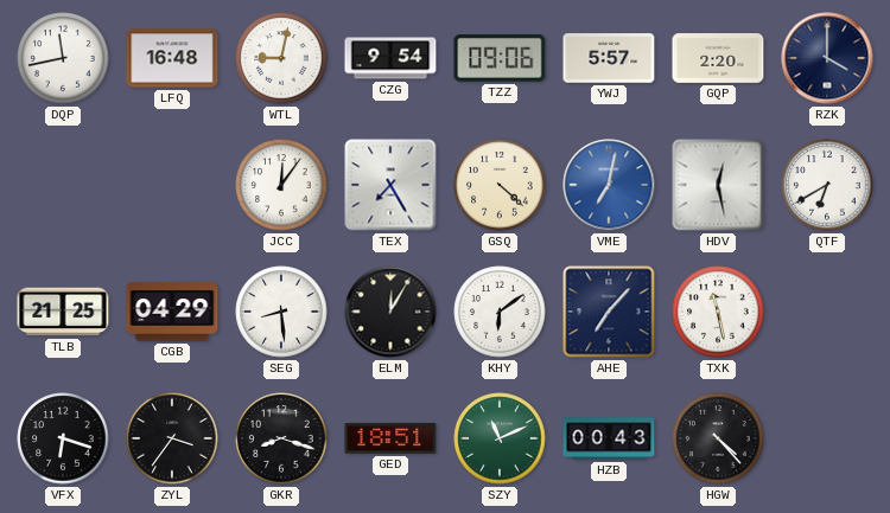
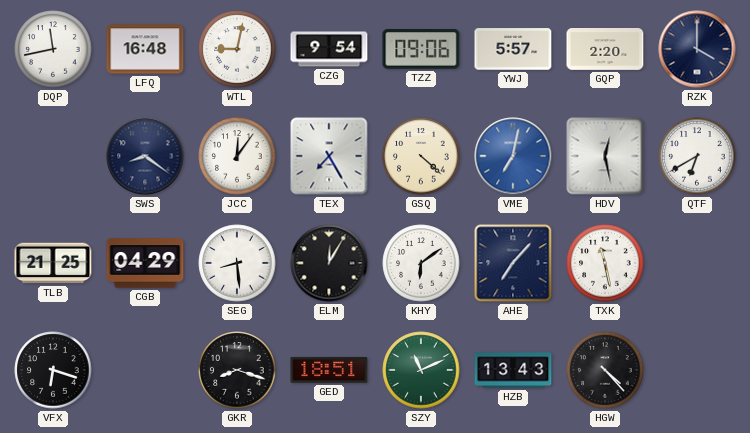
SWS: none -> 8:21
ZYL: 3:36 -> none
HZB: 00:43 -> 13:43
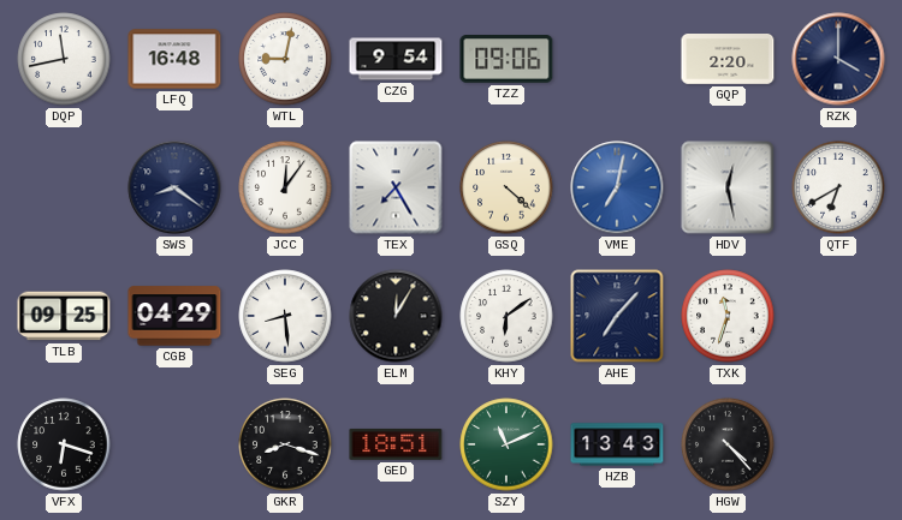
YWJ: 5:57 -> none
TLB: 21:25 -> 09:25
TXK: 11:28 -> 11:33
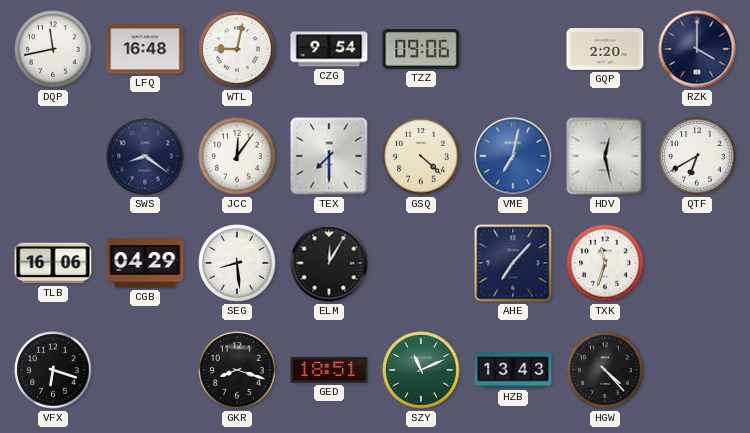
TEX: 7:25 -> 7:30
TLB: 09:25 -> 16:06
KHY: 6:09 -> none
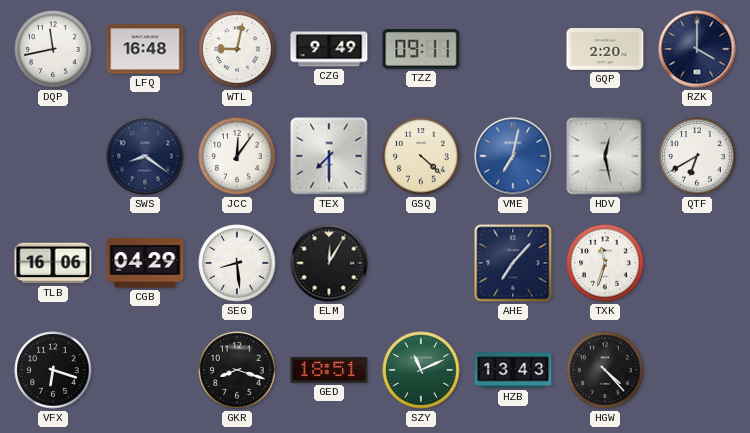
CZG: 9:54 -> 9:49
TZZ: 09:06 -> 09:11
